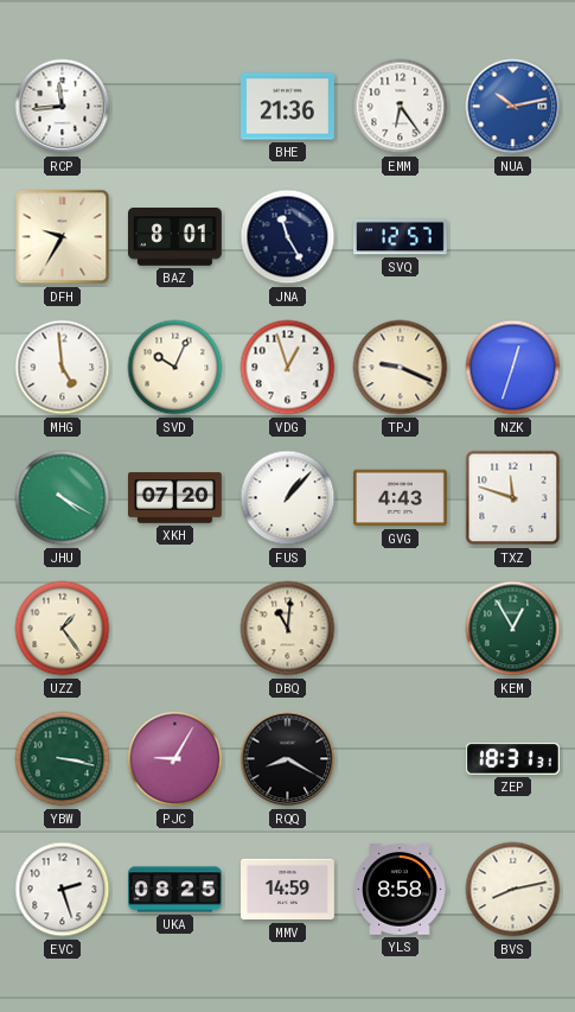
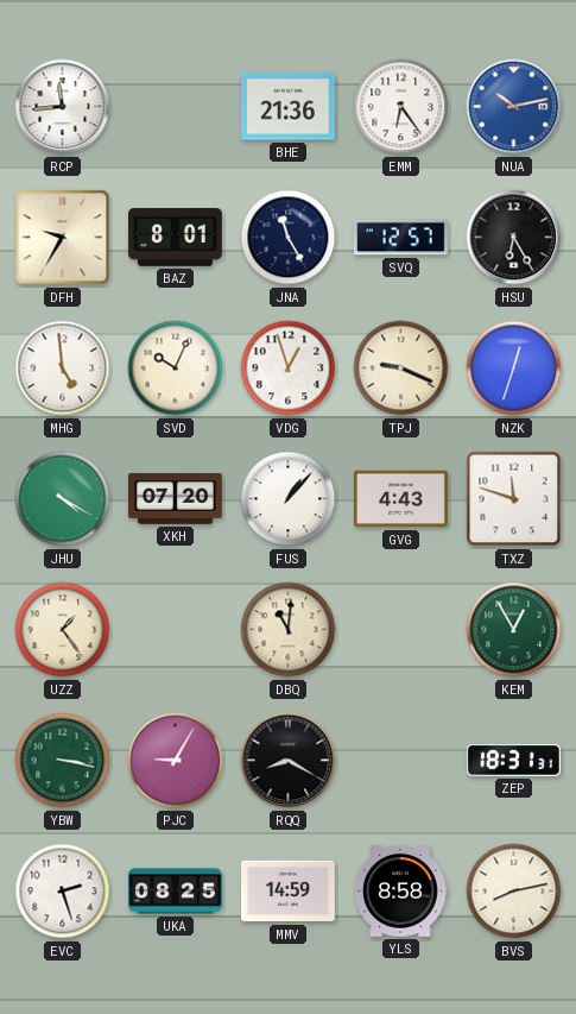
HSU: none -> 6:25
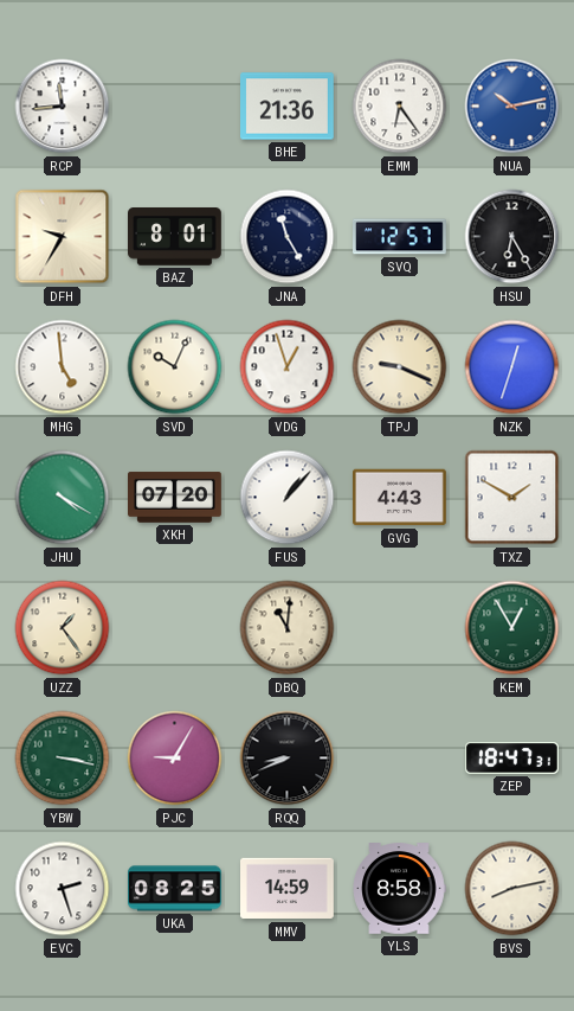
TXZ: 11:48 -> 1:50
RQQ: 8:20 -> 8:41
ZEP: 18:31 -> 18:47
